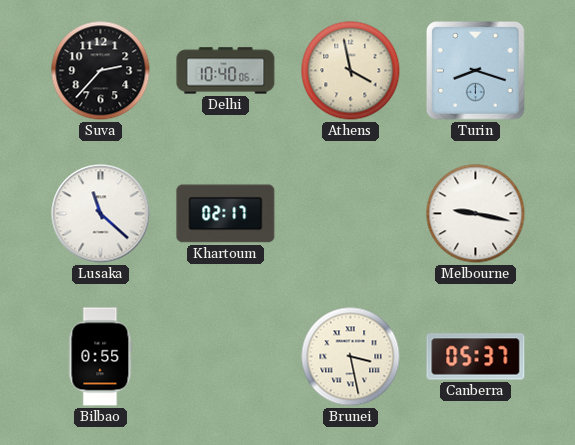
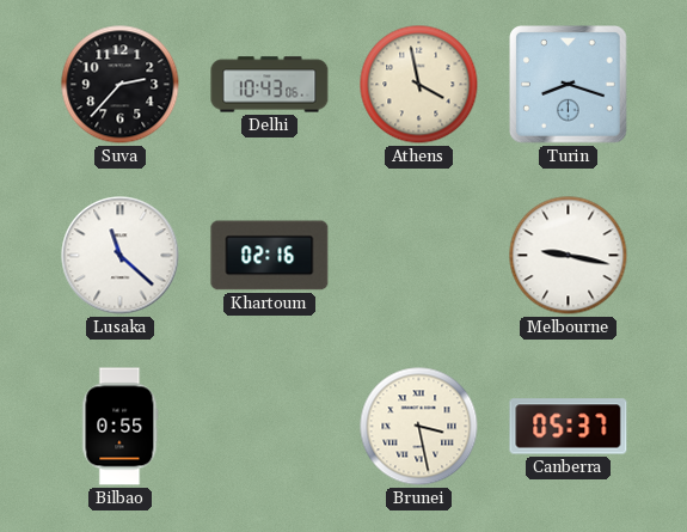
Delhi: 10:40 -> 10:43
Khartoum: 02:17 -> 02:16
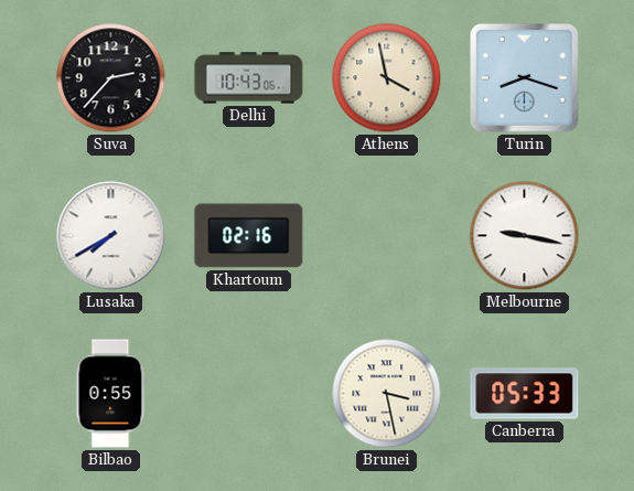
Lusaka: 11:22 -> 7:40
Canberra: 05:37 -> 05:33
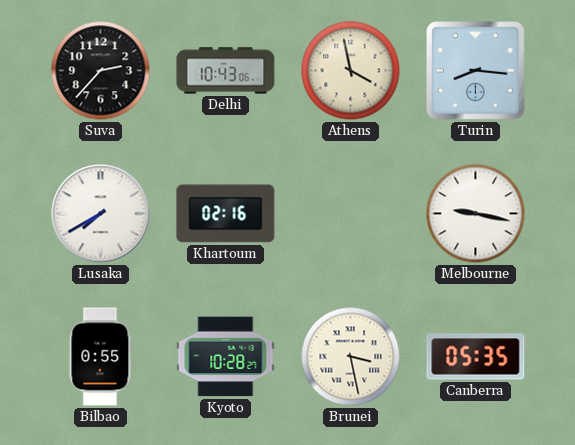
Turin: 8:18 -> 8:16
Kyoto: none -> 10:28
Canberra: 05:33 -> 05:35
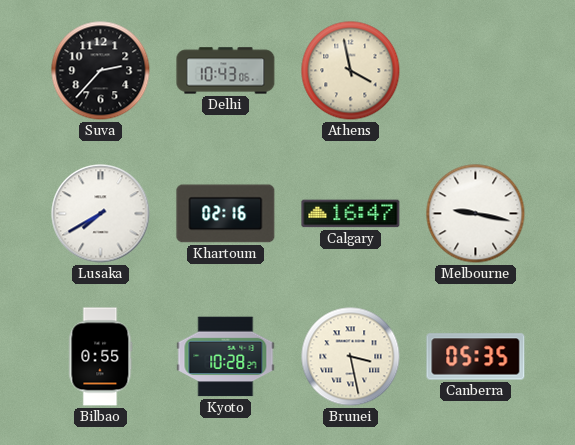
Turin: 8:16 -> none
Calgary: none -> 16:47
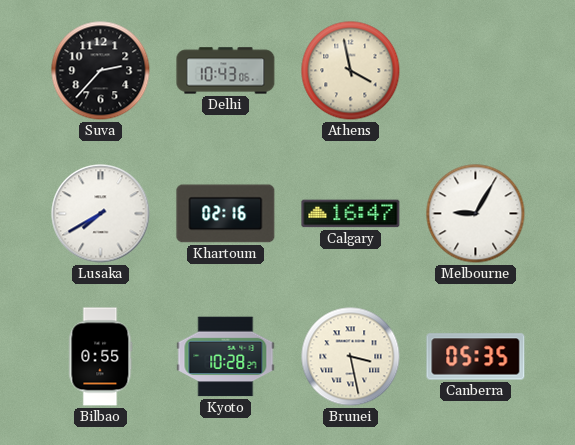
Melbourne: 9:17 -> 9:05
